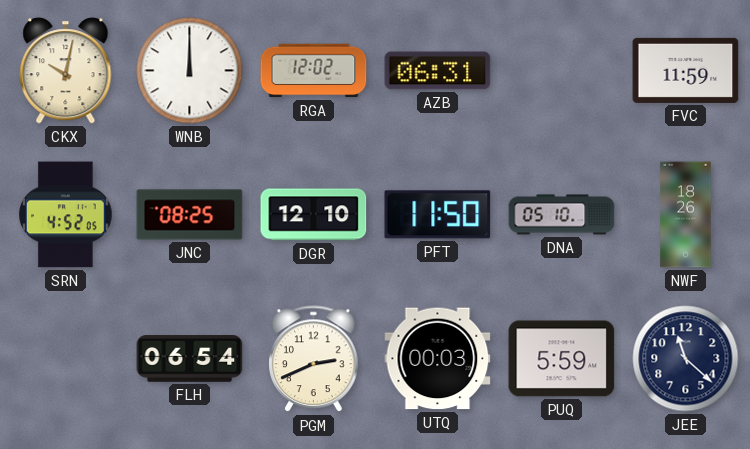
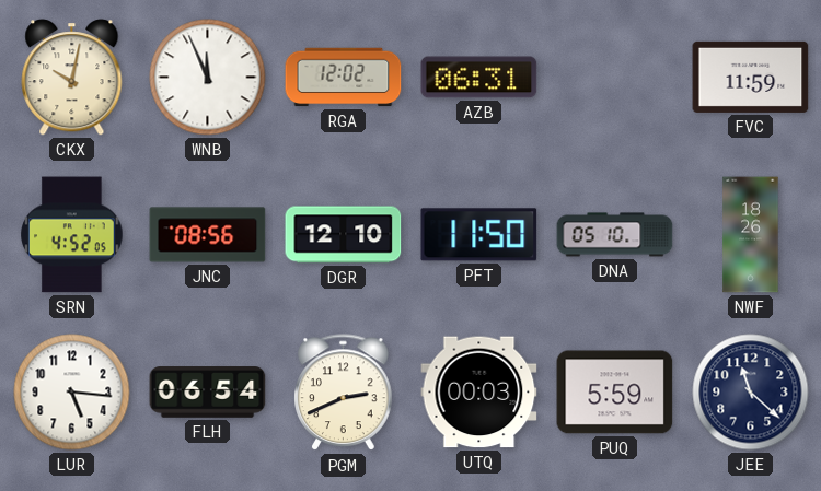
WNB: 12:00 -> 11:56
JNC: 08:25 -> 08:56
LUR: none -> 5:16
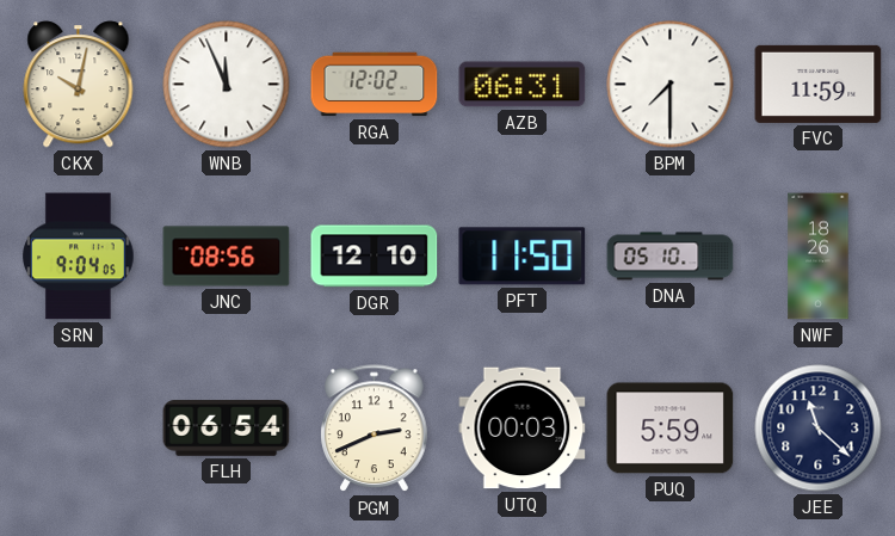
BPM: none -> 7:30
SRN: 4:52 -> 9:04
LUR: 5:16 -> none
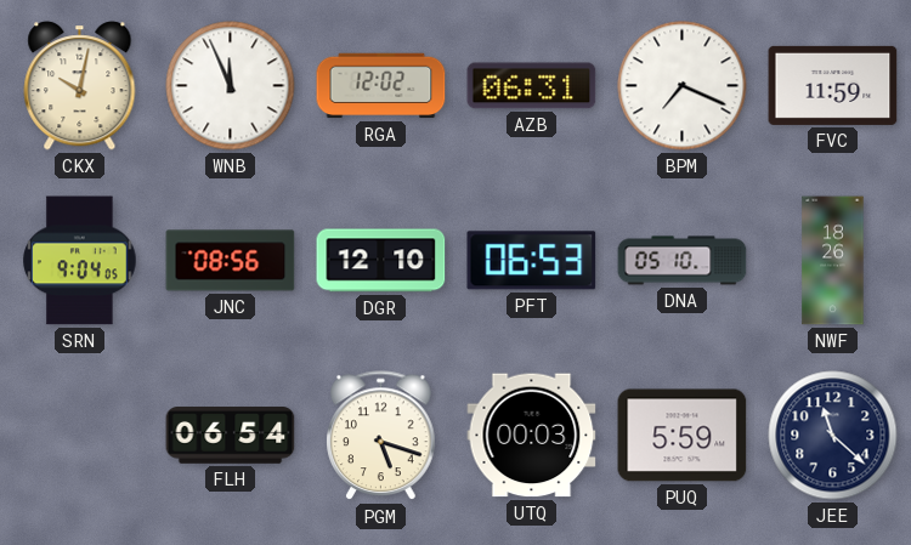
BPM: 7:30 -> 7:19
PFT: 11:50 -> 06:53
PGM: 2:41 -> 5:18
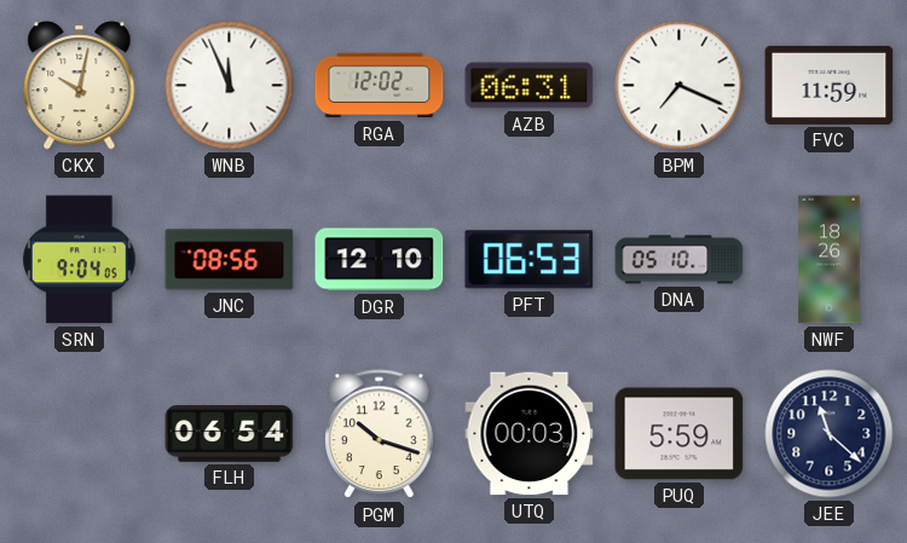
PGM: 5:18 -> 10:18
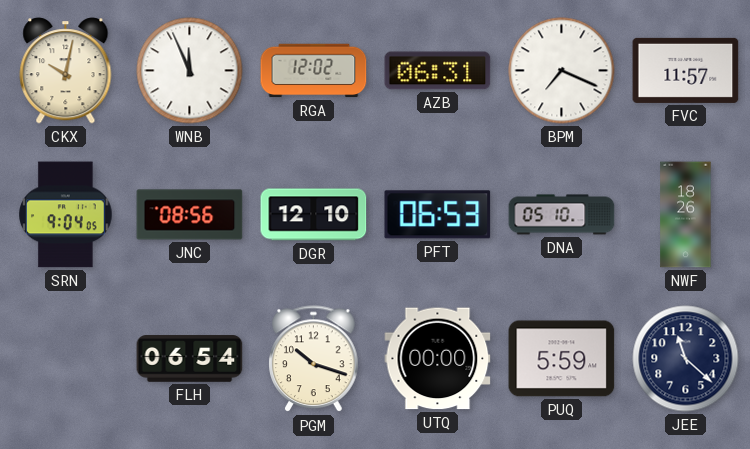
FVC: 11:59 -> 11:57
UTQ: 00:03 -> 00:00
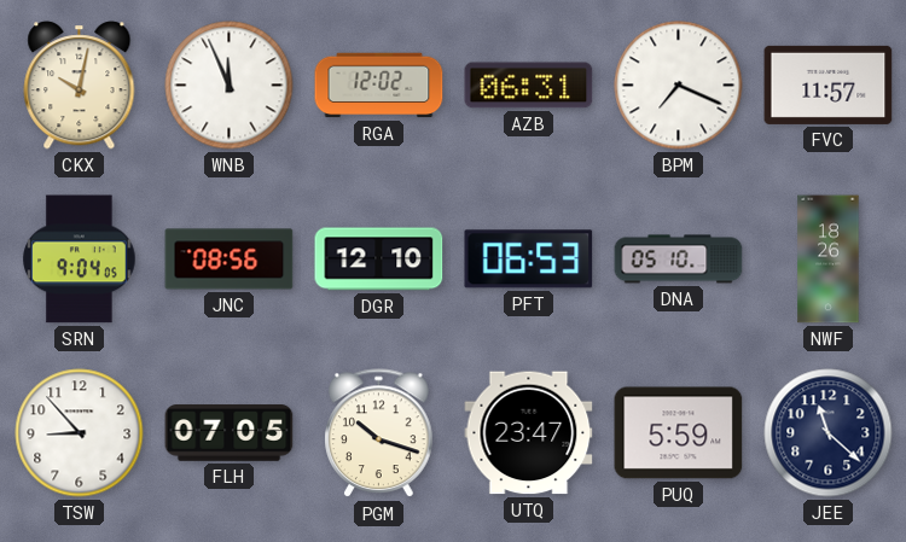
TSW: none -> 8:53
FLH: 06:54 -> 07:05
UTQ: 00:00 -> 23:47
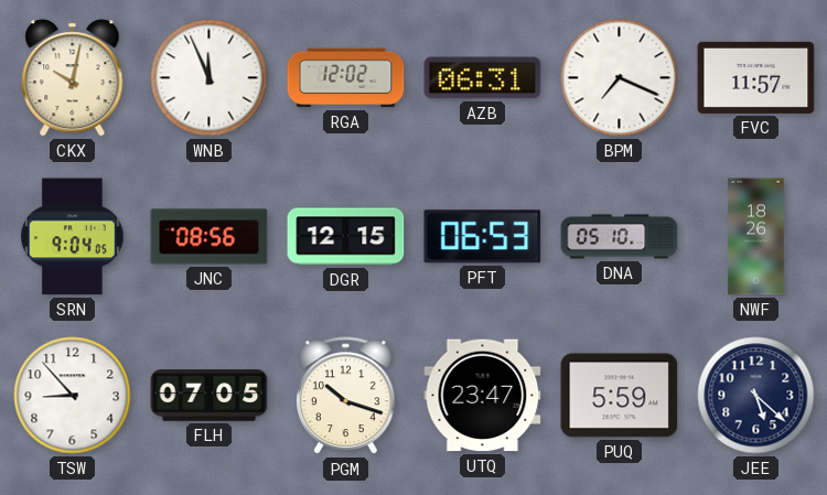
DGR: 12:10 -> 12:15
JEE: 11:22 -> 5:22
